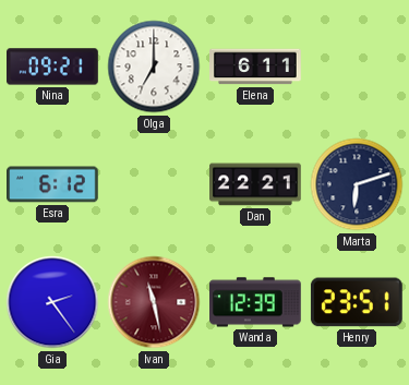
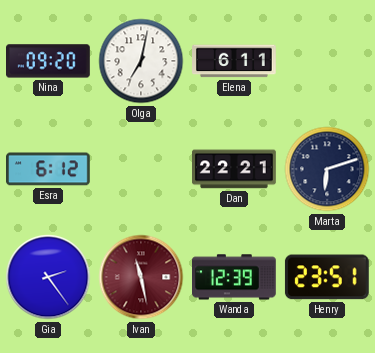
Nina: 09:21 -> 09:20
Olga: 7:00 -> 7:02
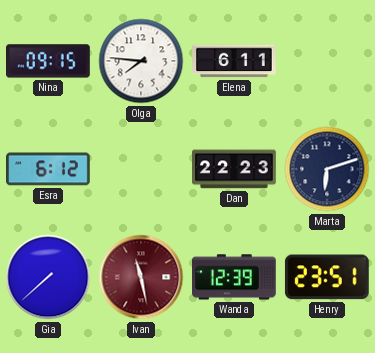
Nina: 09:20 -> 09:15
Olga: 7:02 -> 7:46
Dan: 22:21 -> 22:23
Gia: 2:24 -> 7:38
